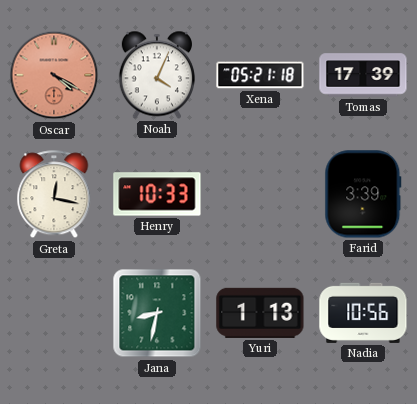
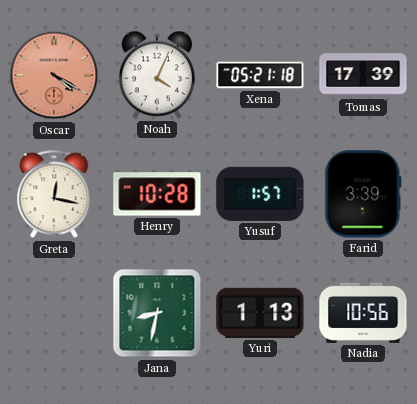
Henry: 10:33 -> 10:28
Yusuf: none -> 1:57
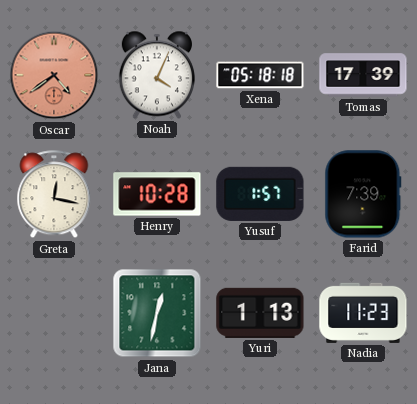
Oscar: 4:20 -> 4:39
Xena: 05:21 -> 05:18
Farid: 3:39 -> 7:39
Jana: 8:32 -> 12:32
Nadia: 10:56 -> 11:23
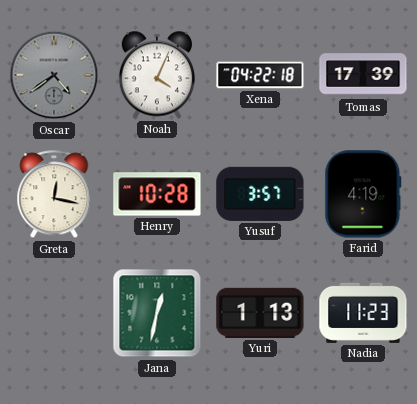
Oscar dial: salmon -> grey
Xena: 05:18 -> 04:22
Yusuf: 1:57 -> 3:57
Farid: 7:39 -> 4:19
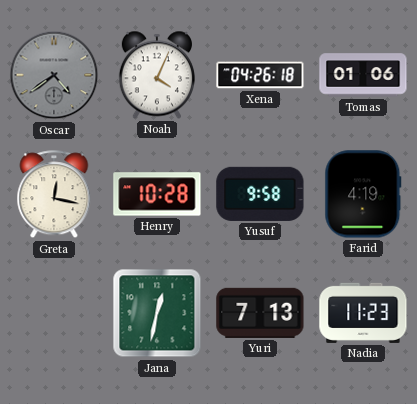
Xena: 04:22 -> 04:26
Tomas: 17:39 -> 01:06
Yusuf: 3:57 -> 9:58
Yuri: 1:13 -> 7:13
